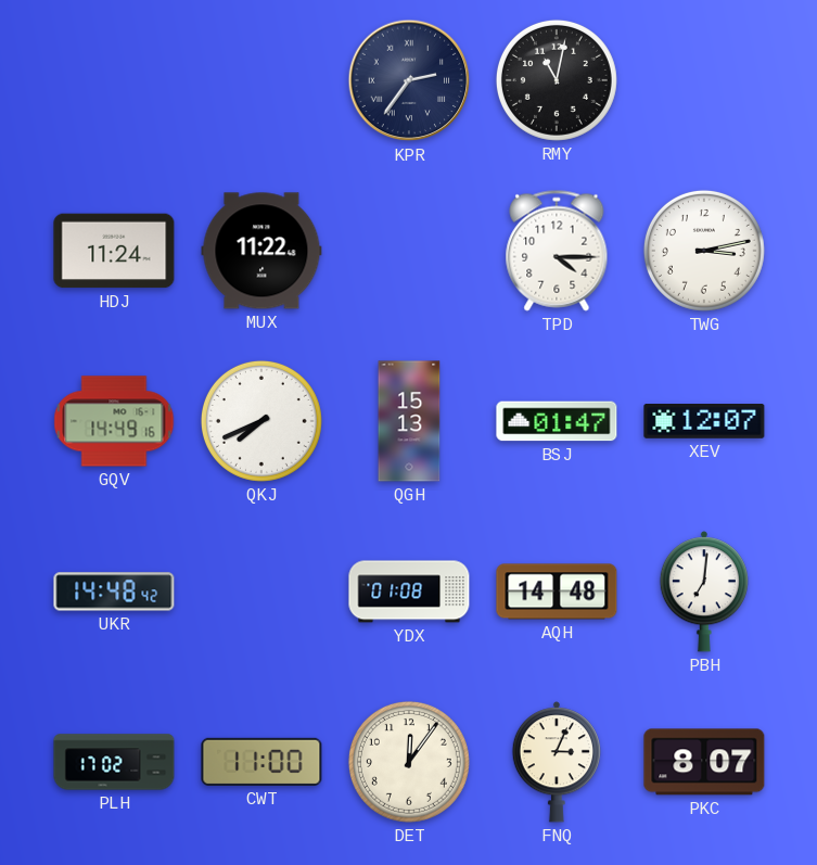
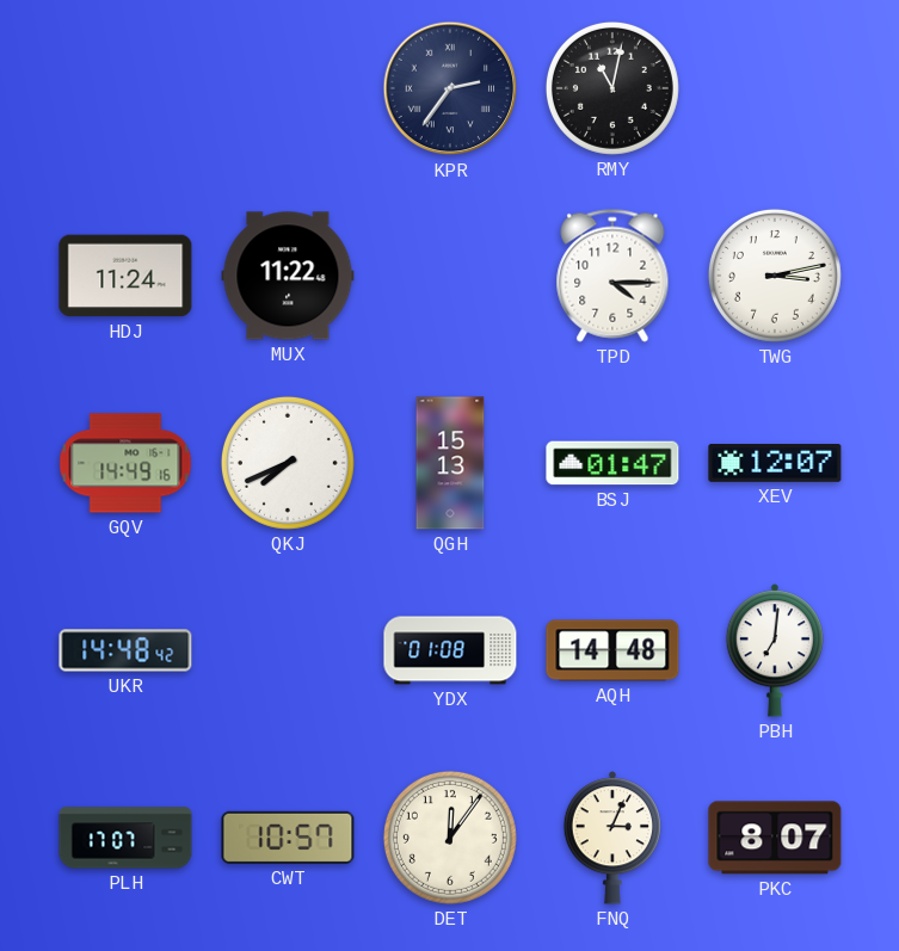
PLH: 17:02 -> 17:07
CWT: 11:00 -> 10:57
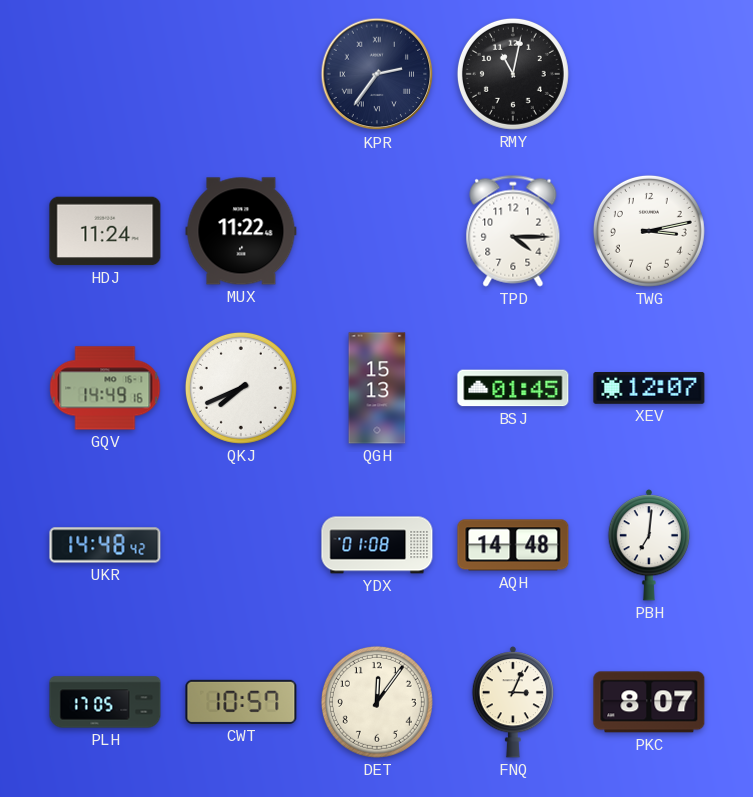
BSJ: 01:47 -> 01:45
PLH: 17:07 -> 17:05
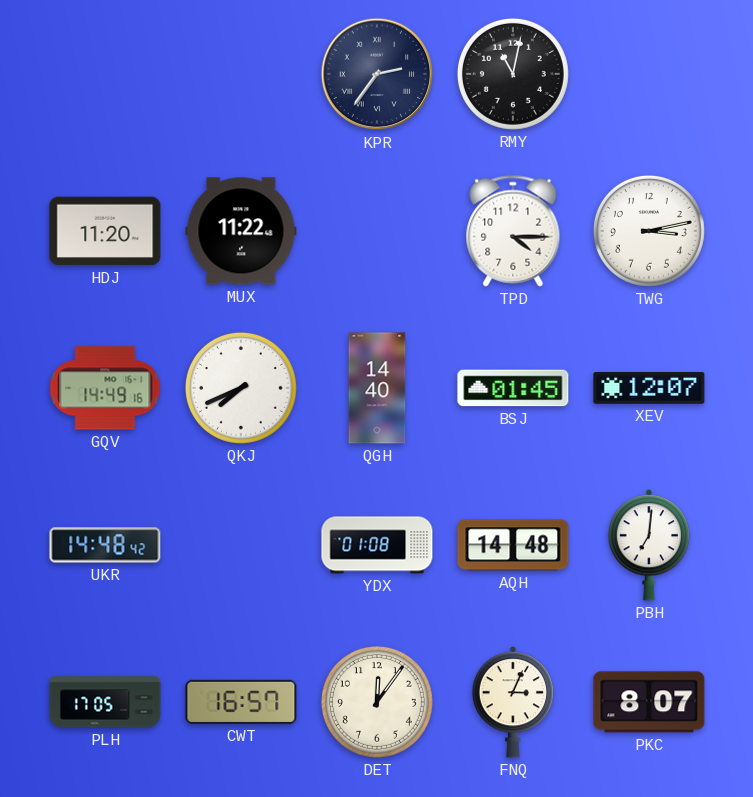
HDJ: 11:24 -> 11:20
QGH: 15:13 -> 14:40
CWT: 10:57 -> 16:57
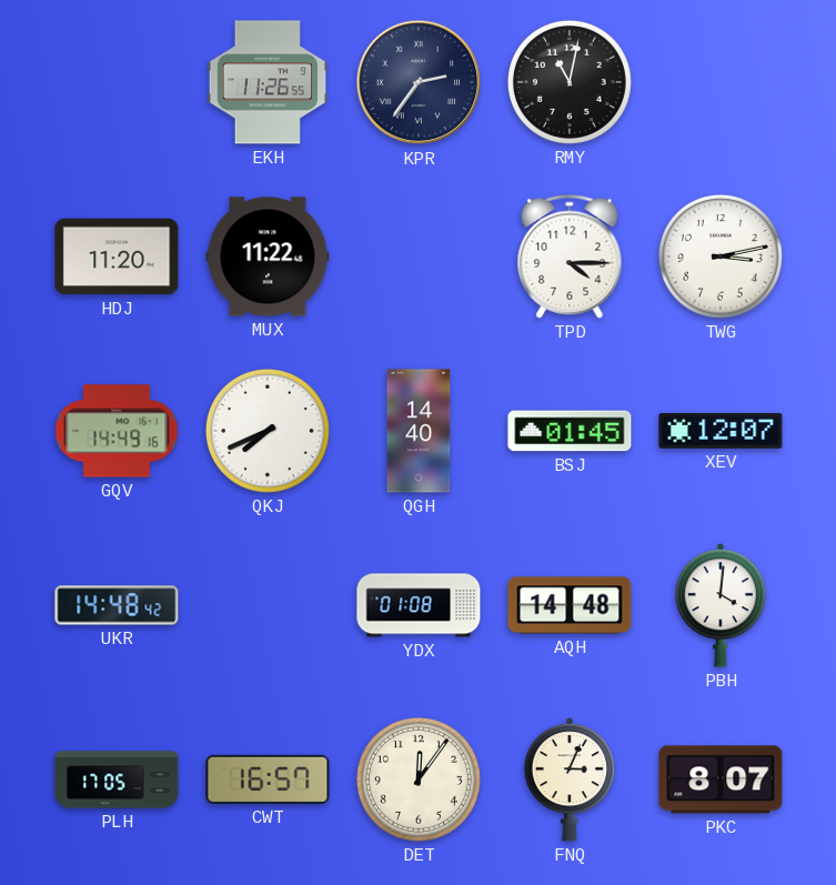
EKH: none -> 11:26
PBH: 7:01 -> 4:01
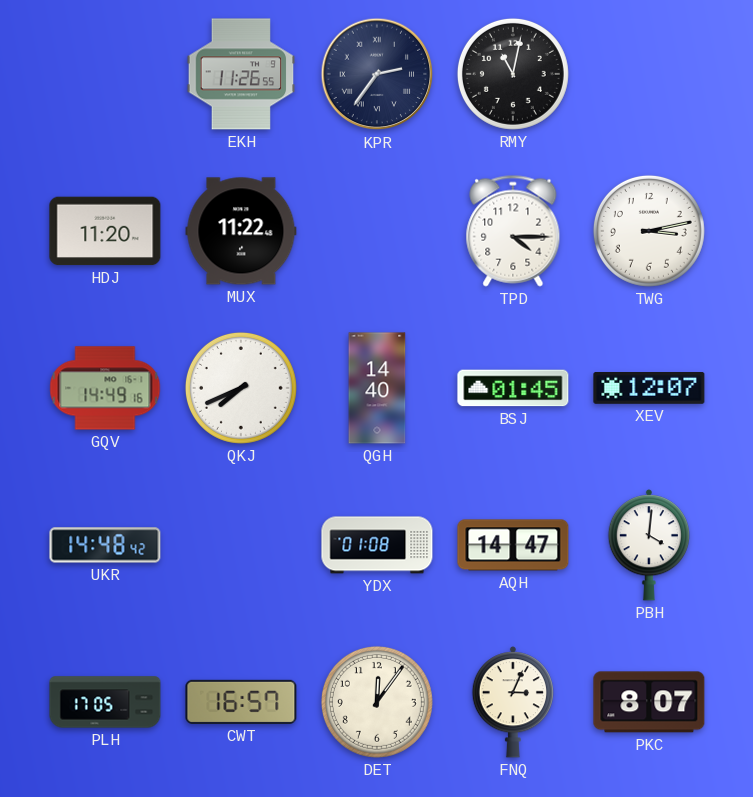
AQH: 14:48 -> 14:47
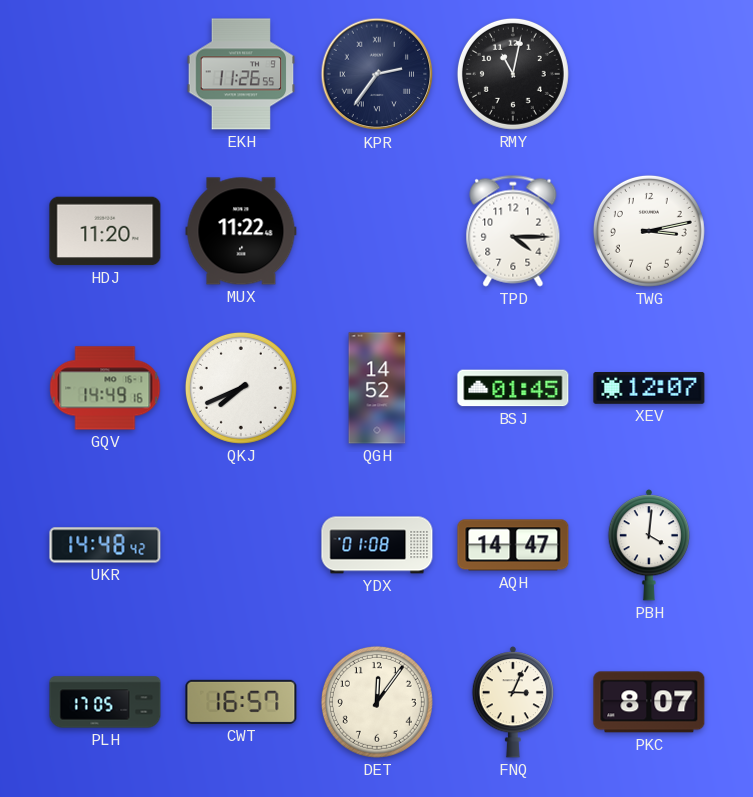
QGH: 14:40 -> 14:52
